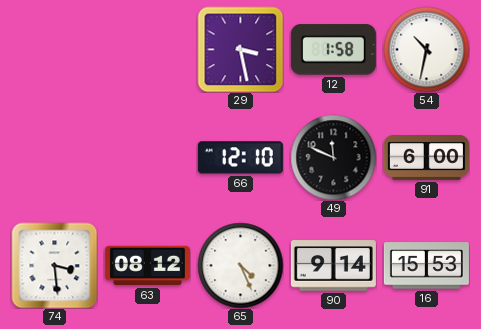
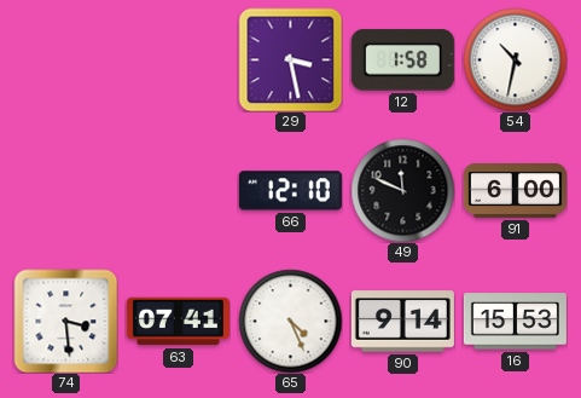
63: 08:12 -> 07:41
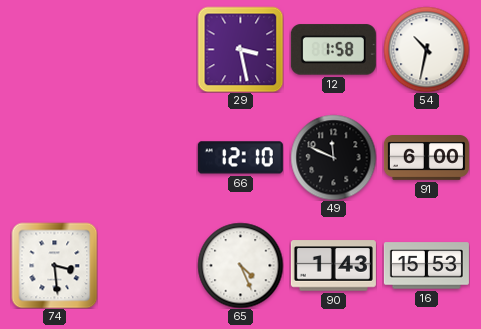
63: 07:41 -> none
90: 9:14 -> 1:43
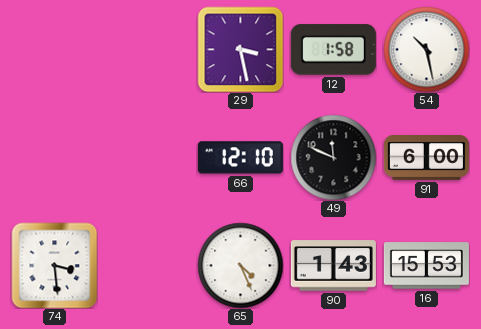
54: 10:32 -> 10:28
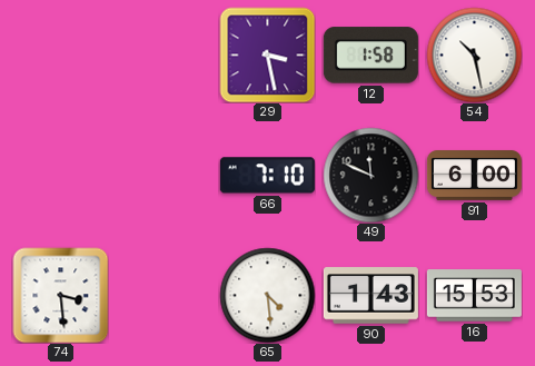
66: 12:10 -> 7:10
65: 4:26 -> 4:29
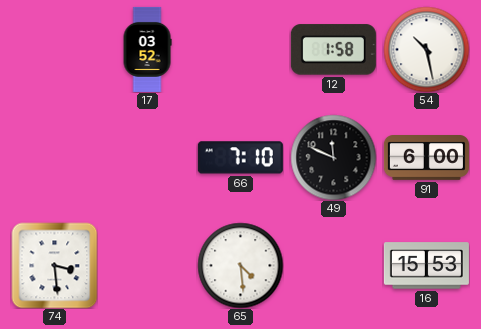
17: none -> 03:52
29: 3:28 -> none
90: 1:43 -> none
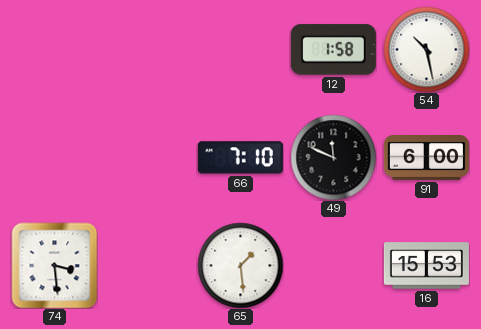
17: 03:52 -> none
65: 4:29 -> 1:29
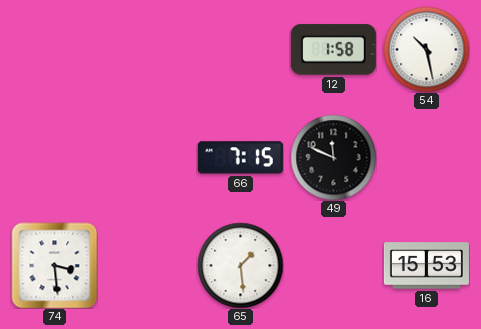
66: 7:10 -> 7:15
91: 6:00 -> none
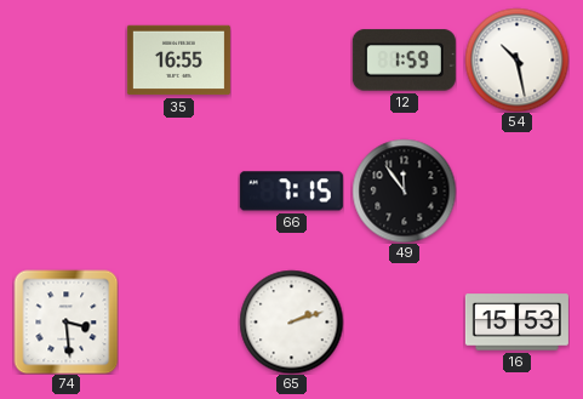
35: none -> 16:55
12: 1:58 -> 1:59
49: 11:49 -> 11:54
65: 1:29 -> 2:12
